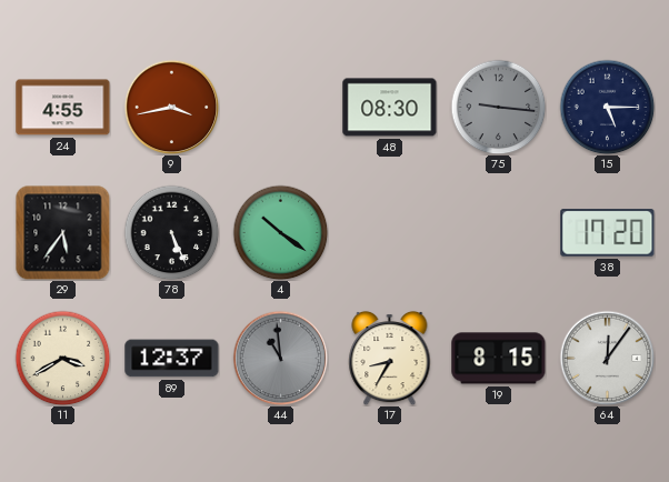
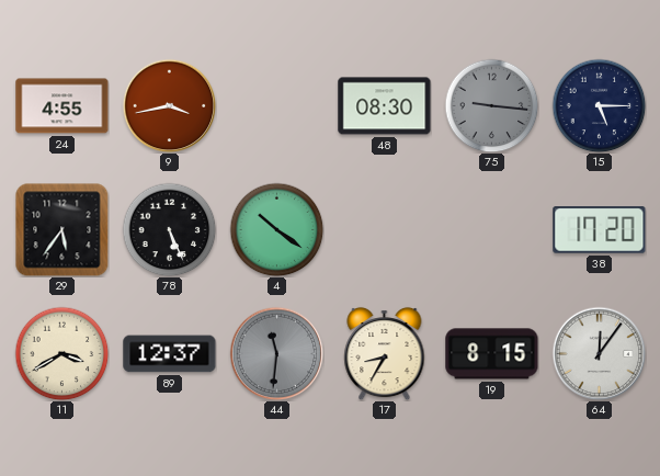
44: 10:59 -> 11:31
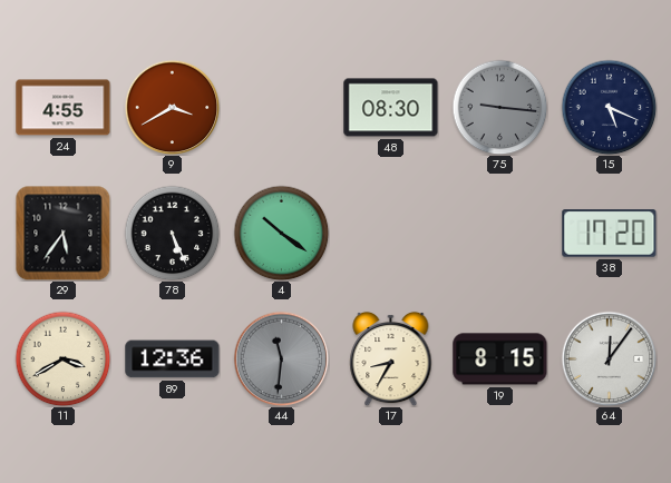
9: 3:43 -> 3:40
15: 5:15 -> 5:19
89: 12:37 -> 12:36
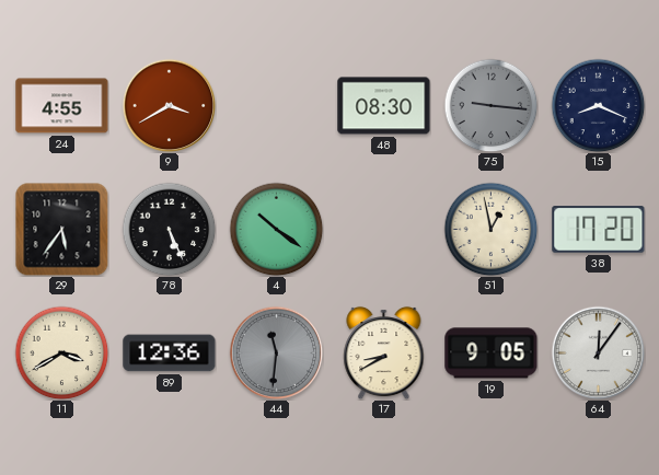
15: 5:19 -> 8:19
51: none -> 12:58
17: 8:35 -> 8:40
19: 8:15 -> 9:05
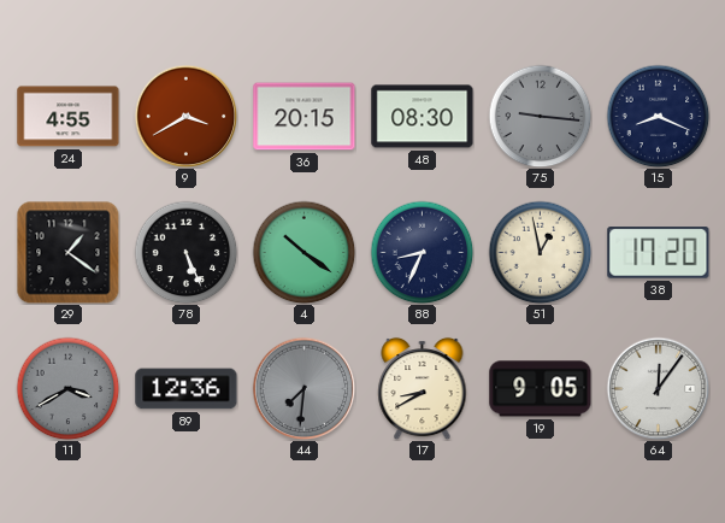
36: none -> 20:15
29: 5:36 -> 1:21
88: none -> 8:34
11 dial: cream -> grey
44: 11:31 -> 7:31
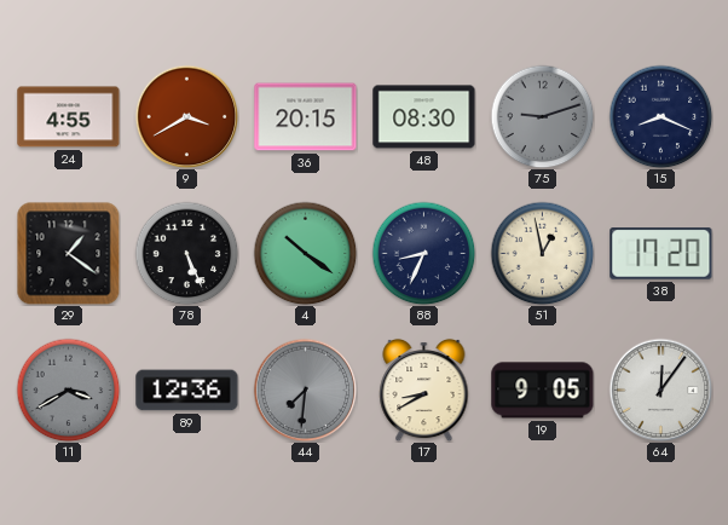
75: 9:16 -> 9:12
